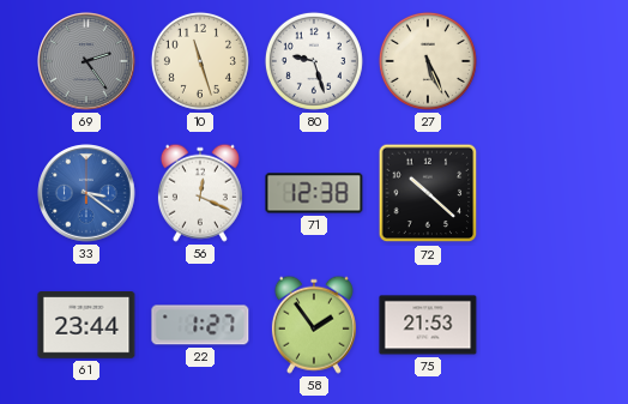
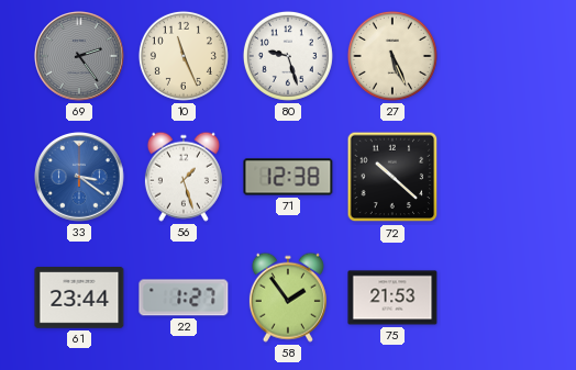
10: 11:27 -> 11:26
56: 12:19 -> 1:27
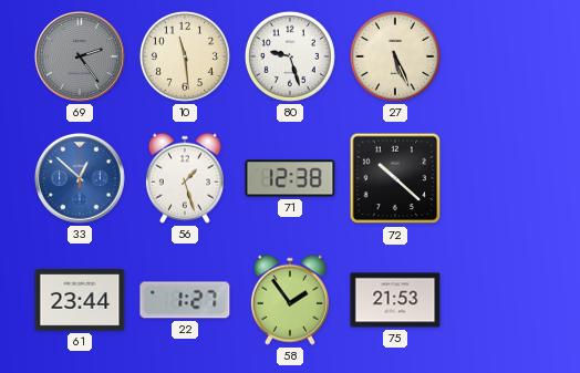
10: 11:26 -> 11:29
33: 3:21 -> 12:52
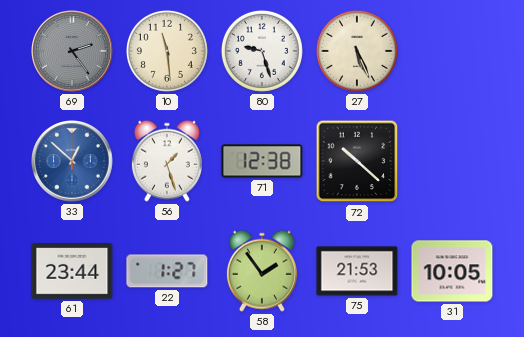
31: none -> 10:05
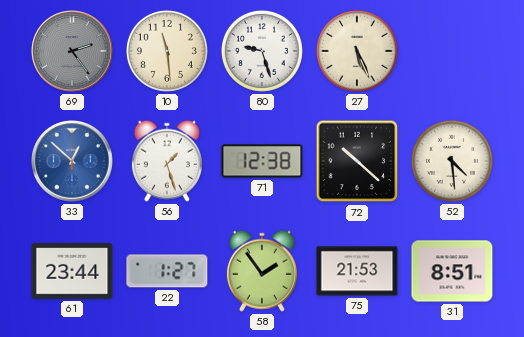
52: none -> 4:29
31: 10:05 -> 8:51
